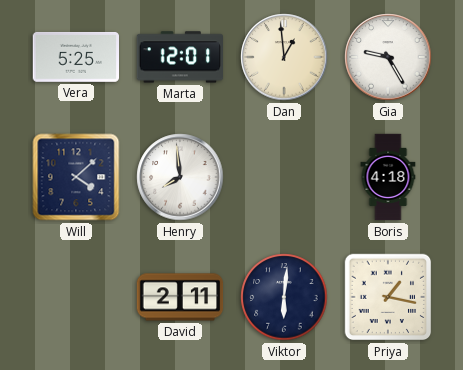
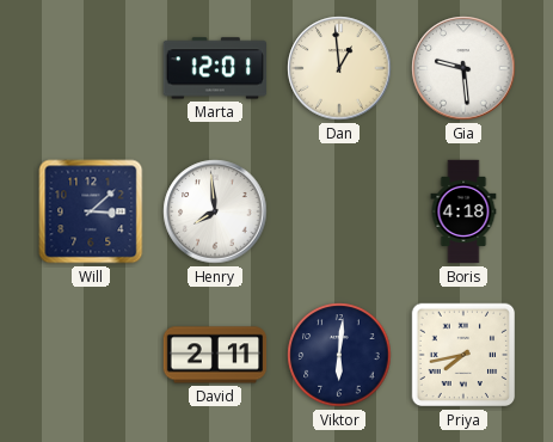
Vera: 5:25 -> none
Gia: 9:25 -> 9:29
Will: 4:08 -> 3:08
Priya: 1:17 -> 7:43
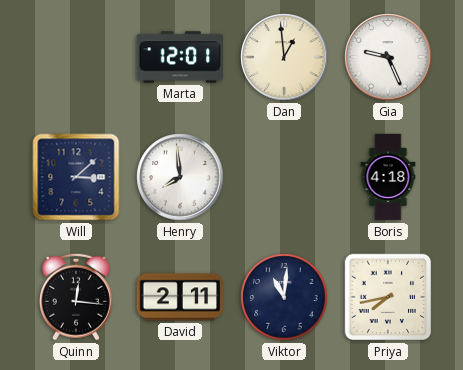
Gia: 9:29 -> 9:26
Quinn: none -> 12:16
Viktor: 6:01 -> 11:01
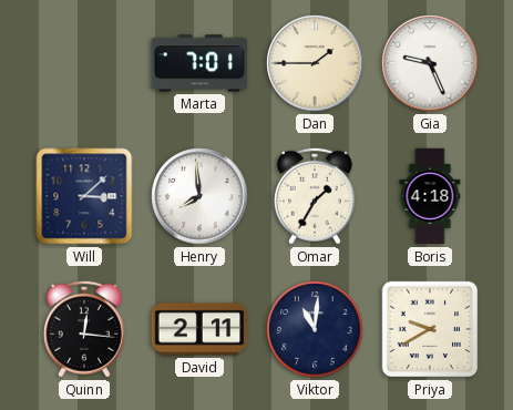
Marta: 12:01 -> 7:01
Dan: 12:59 -> 1:45
Omar: none -> 1:35
Priya: 7:43 -> 9:40
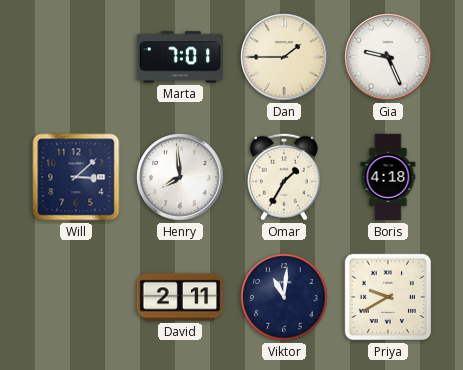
Quinn: 12:16 -> none
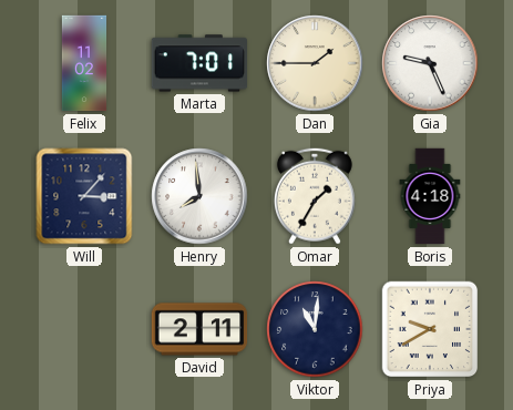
Felix: none -> 11:02
Will: 3:08 -> 3:07
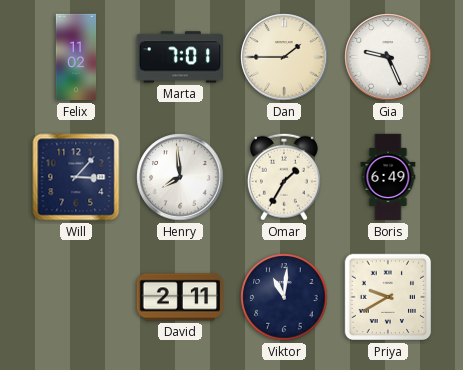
Boris: 4:18 -> 6:49
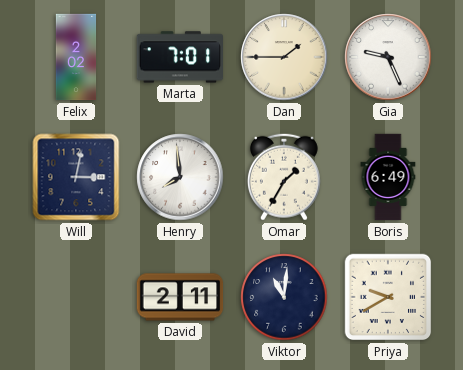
Felix: 11:02 -> 2:02
Will: 3:07 -> 3:02
